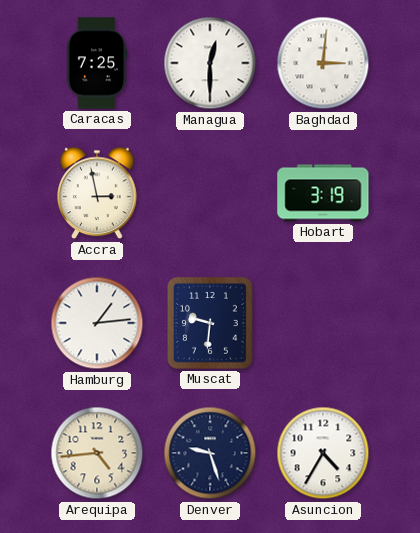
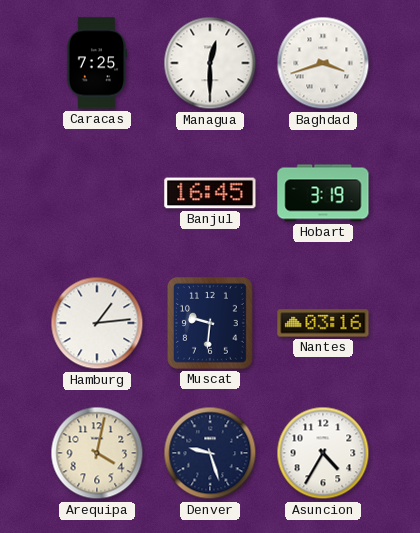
Baghdad: 3:01 -> 3:42
Accra: 2:58 -> none
Banjul: none -> 16:45
Nantes: none -> 03:16
Arequipa: 4:44 -> 4:02
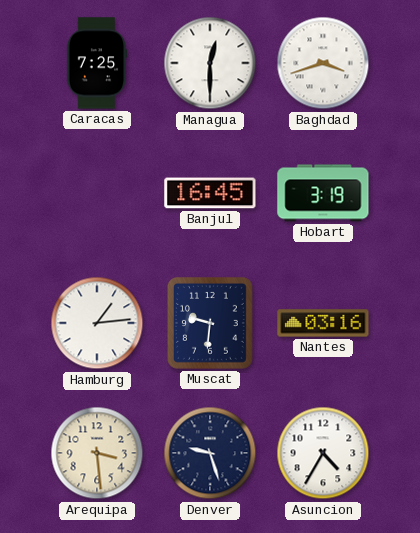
Arequipa: 4:02 -> 3:29
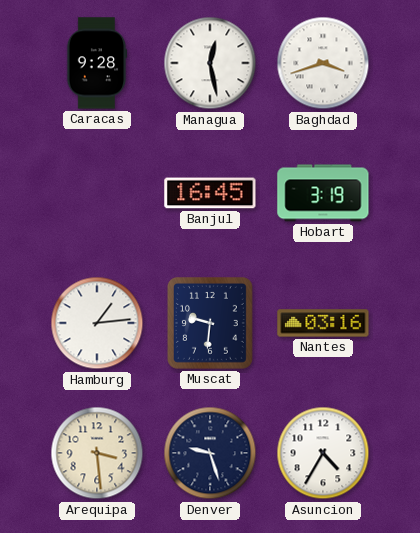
Caracas: 7:25 -> 9:28
Managua: 12:30 -> 12:28
